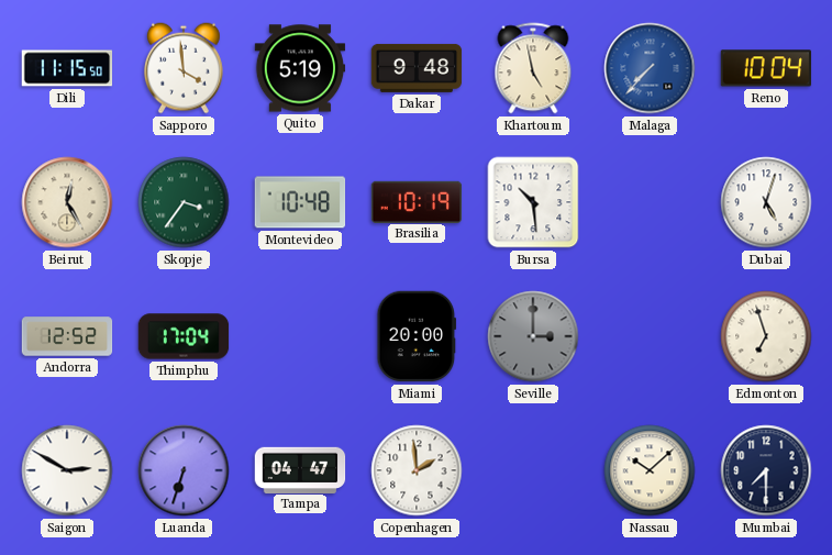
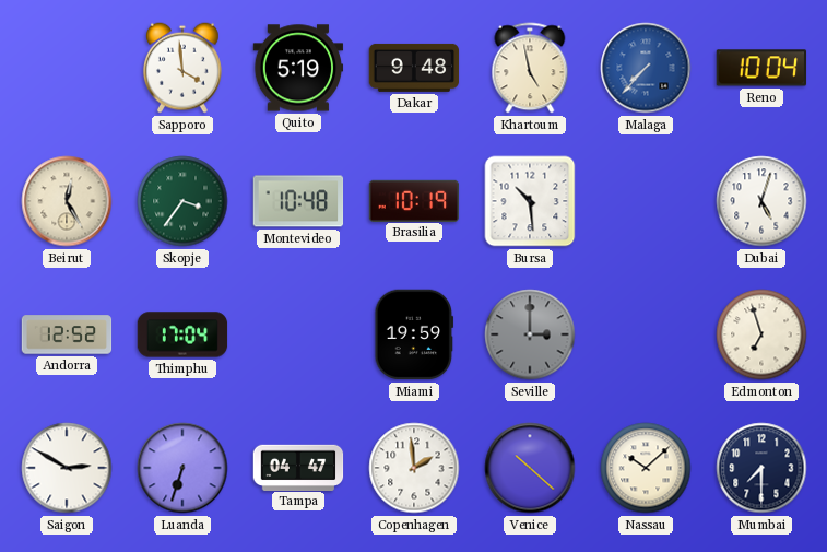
Dili: 11:15 -> none
Miami: 20:00 -> 19:59
Venice: none -> 10:22
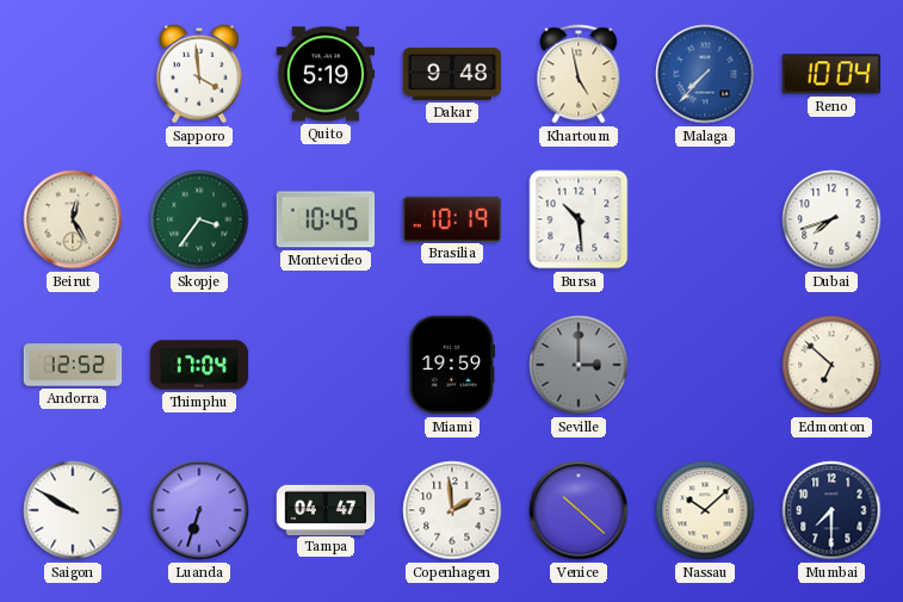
Montevideo: 10:48 -> 10:45
Dubai: 5:03 -> 7:42
Edmonton: 6:57 -> 6:52
Saigon: 2:50 -> 9:50
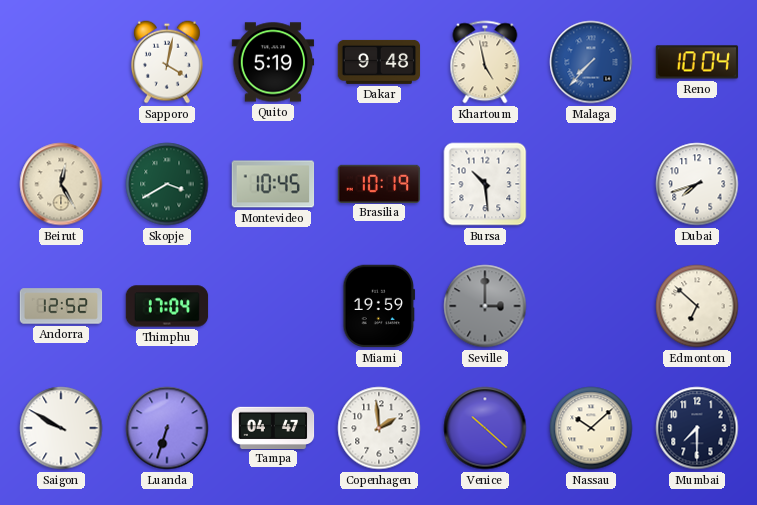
Sapporo: 3:59 -> 4:02
Skopje: 3:36 -> 3:40
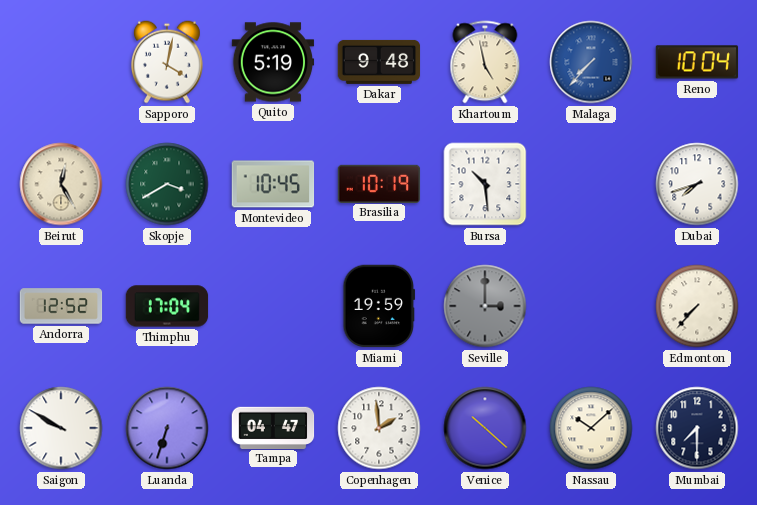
Edmonton: 6:52 -> 7:37
